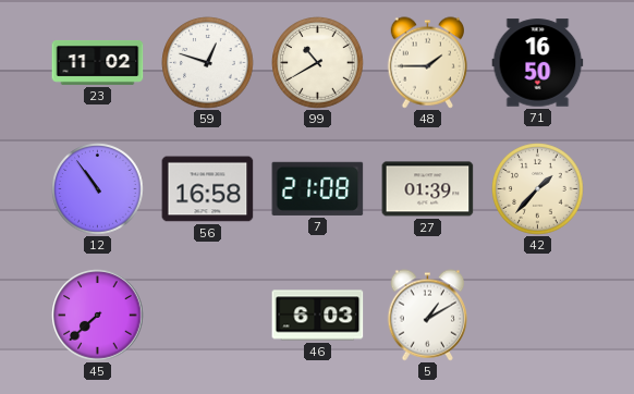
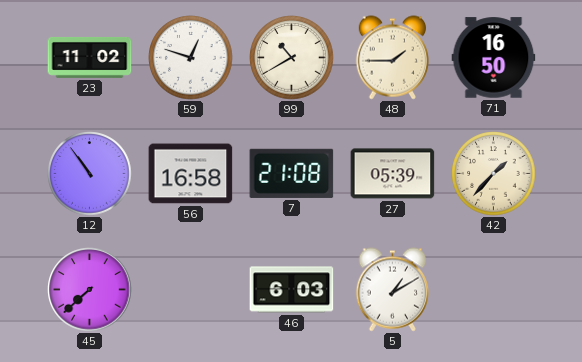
27: 01:39 -> 05:39
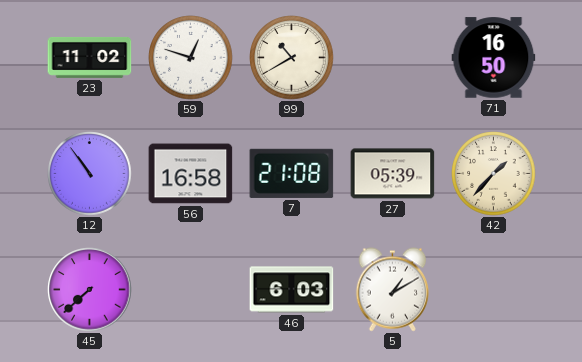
48: 1:45 -> none
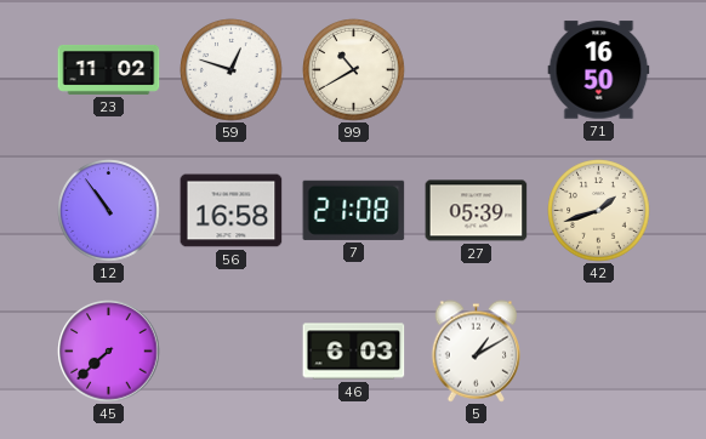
42: 1:37 -> 1:42
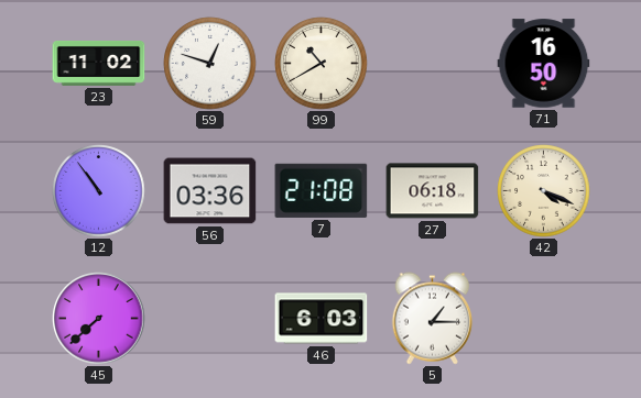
56: 16:58 -> 03:36
27: 05:39 -> 06:18
42: 1:42 -> 4:19
5: 1:10 -> 1:15
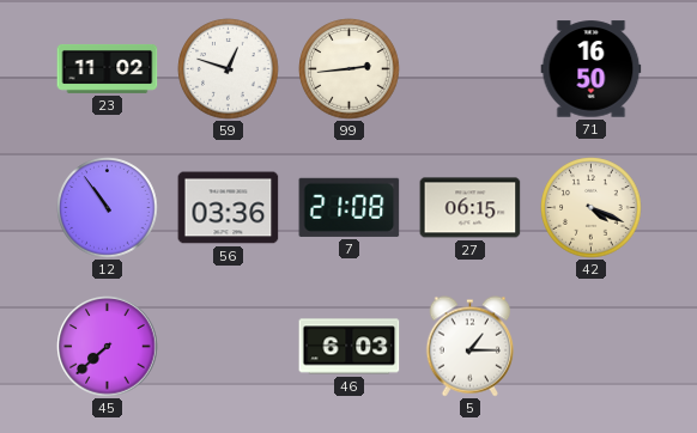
99: 10:40 -> 2:44
27: 06:18 -> 06:15
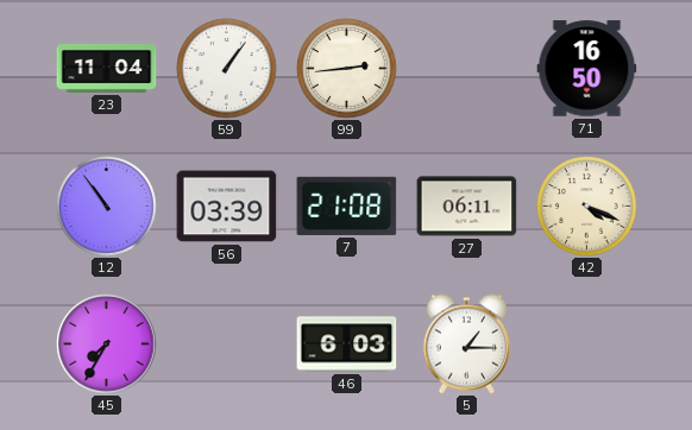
23: 11:02 -> 11:04
59: 12:48 -> 1:06
56: 03:36 -> 03:39
27: 06:15 -> 06:11
45: 7:38 -> 7:35
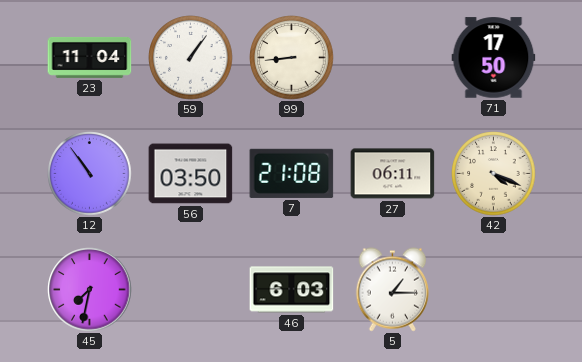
99: 2:44 -> 8:44
71: 16:50 -> 17:50
56: 03:39 -> 03:50
45: 7:35 -> 7:32
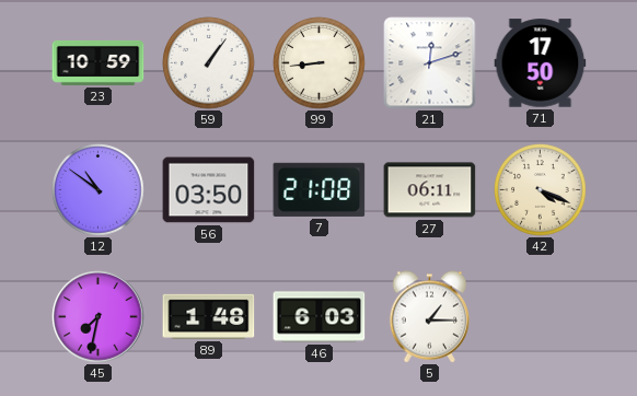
23: 11:04 -> 10:59
21: none -> 12:12
12: 10:54 -> 10:51
89: none -> 1:48
